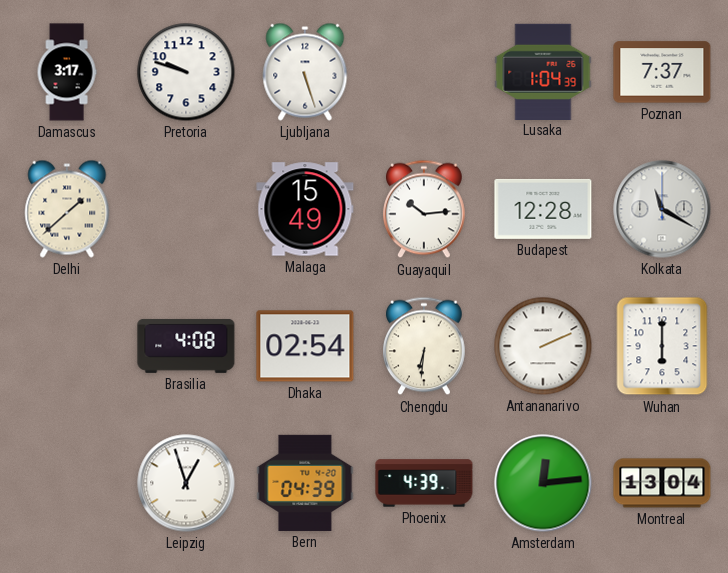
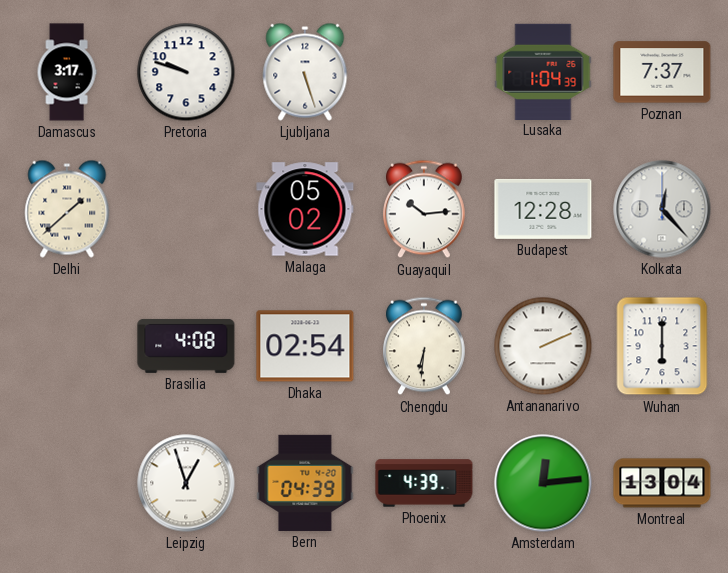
Malaga: 15:49 -> 05:02
Kolkata: 11:20 -> 12:23
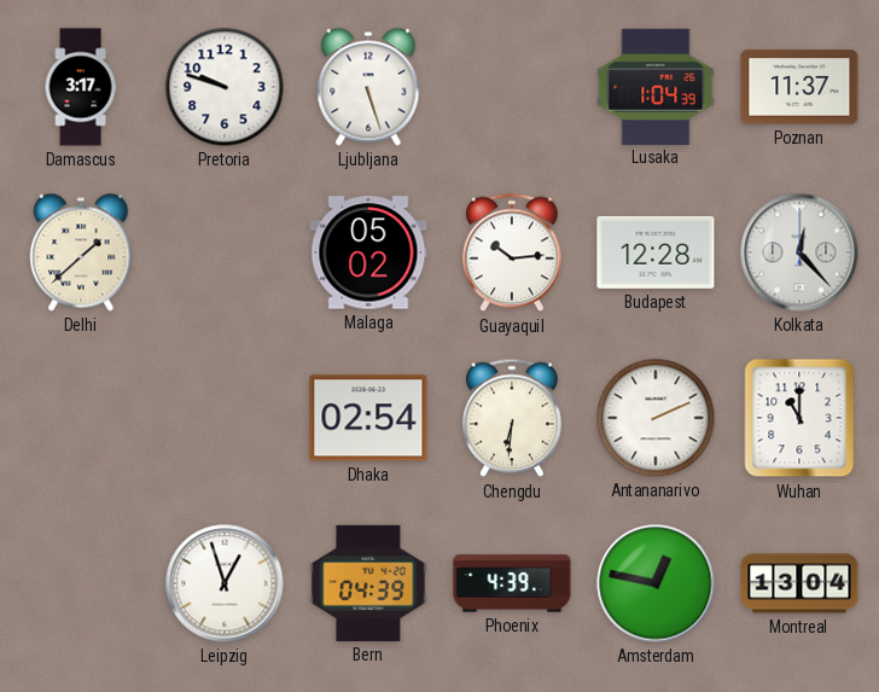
Poznan: 7:37 -> 11:37
Brasilia: 4:08 -> none
Wuhan: 6:00 -> 11:00
Amsterdam: 12:14 -> 12:47
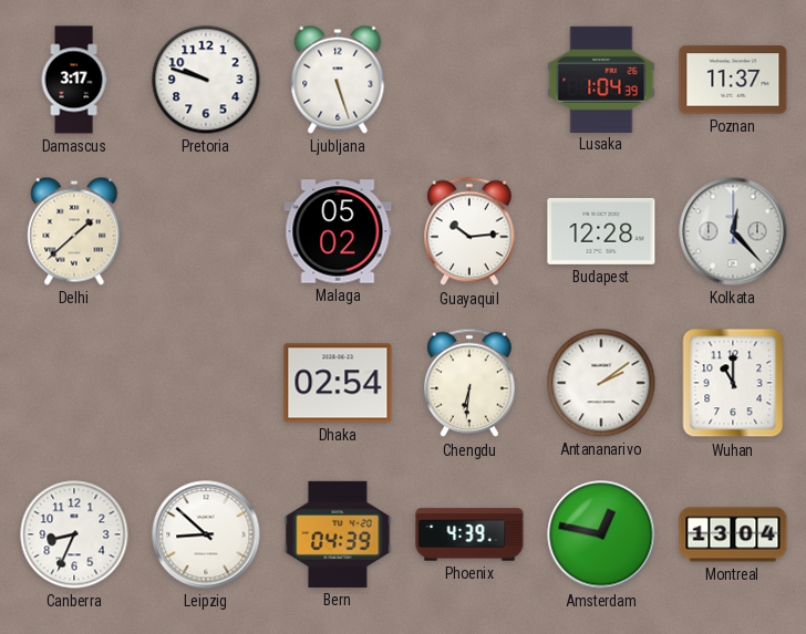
Antananarivo: 2:11 -> 2:09
Canberra: none -> 8:34
Leipzig: 12:57 -> 8:52
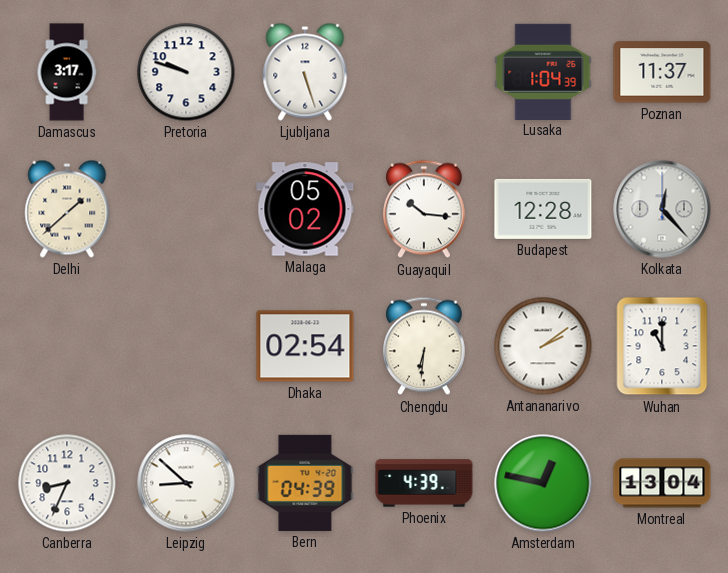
Guayaquil: 10:14 -> 10:16
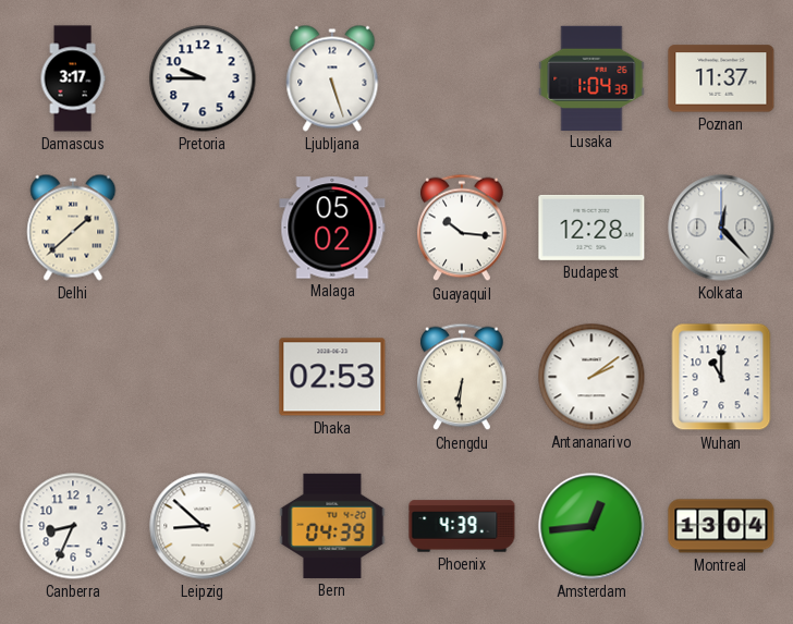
Pretoria: 9:48 -> 9:45
Dhaka: 02:54 -> 02:53
Amsterdam: 12:47 -> 12:44
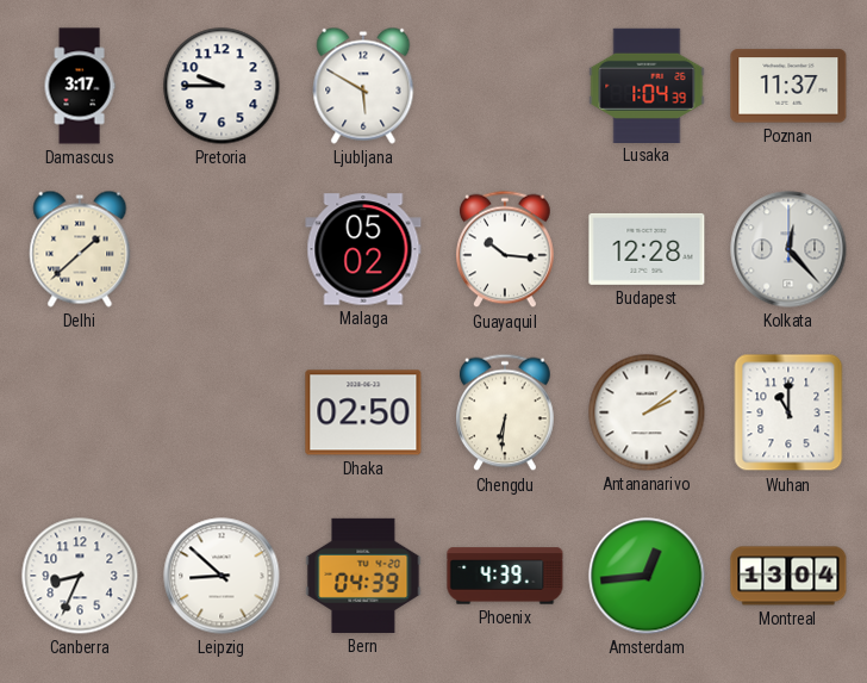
Ljubljana: 5:27 -> 5:50
Dhaka: 02:53 -> 02:50
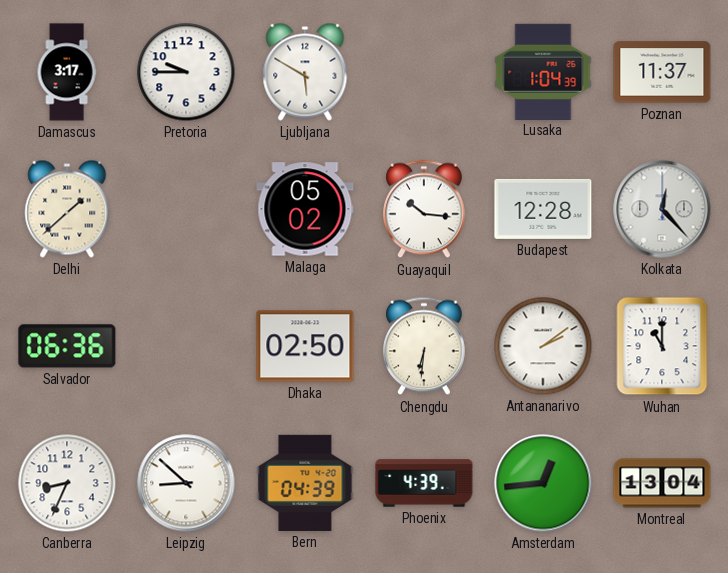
Salvador: none -> 06:36
